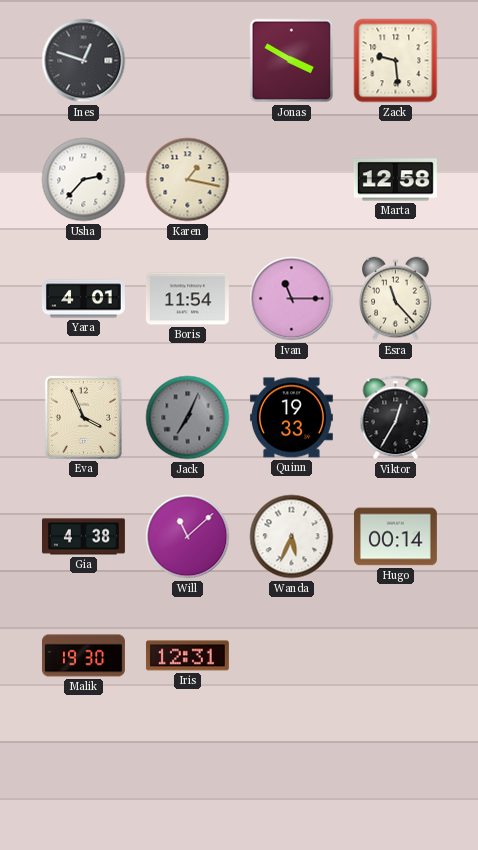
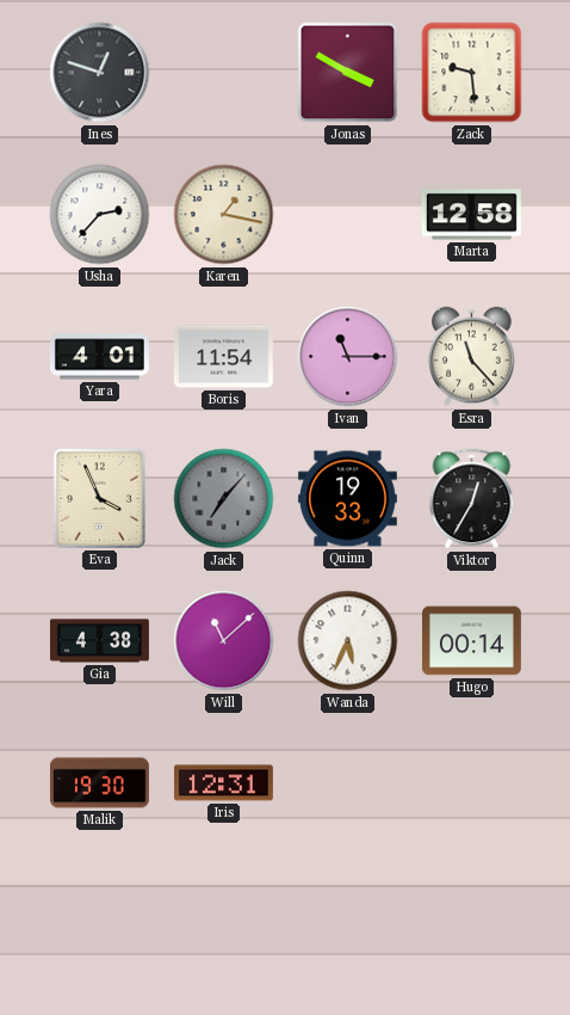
Jack: 7:04 -> 7:07
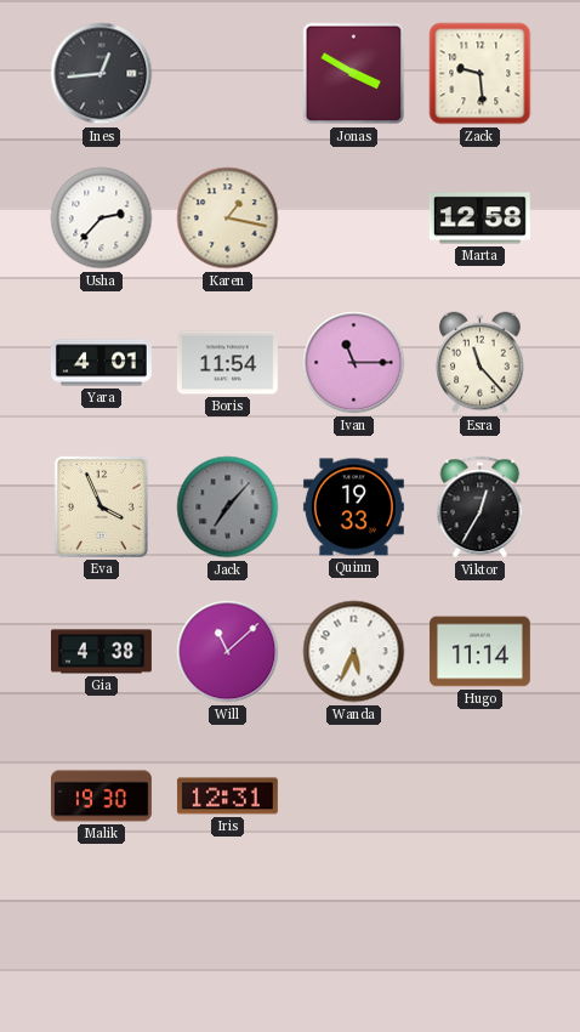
Ines: 12:48 -> 12:44
Hugo: 00:14 -> 11:14
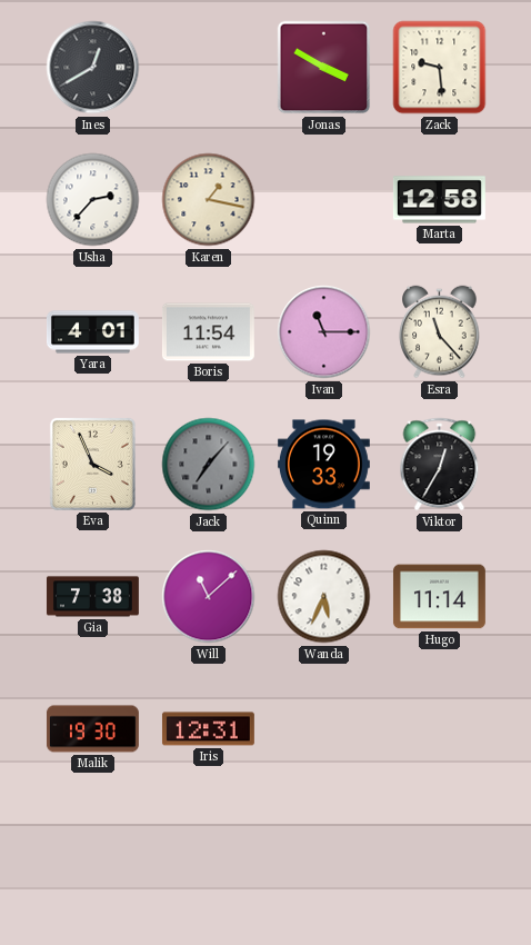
Ines: 12:44 -> 12:40
Gia: 4:38 -> 7:38
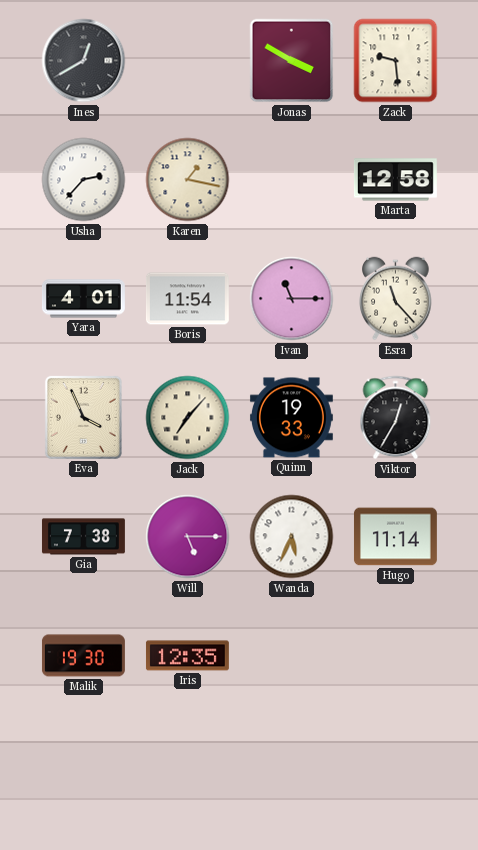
Jack dial: grey -> cream
Will: 11:08 -> 5:15
Iris: 12:31 -> 12:35
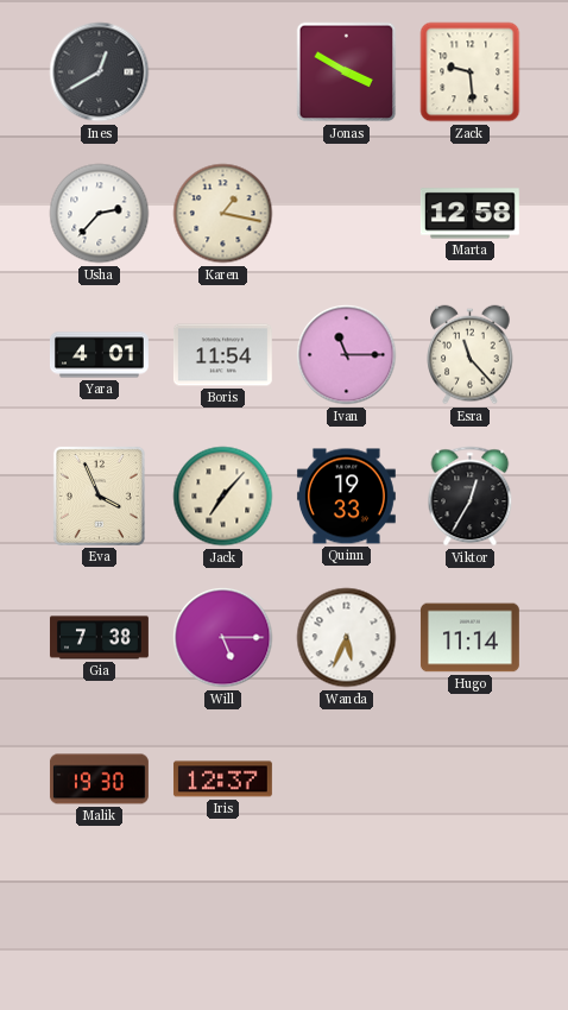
Iris: 12:35 -> 12:37
